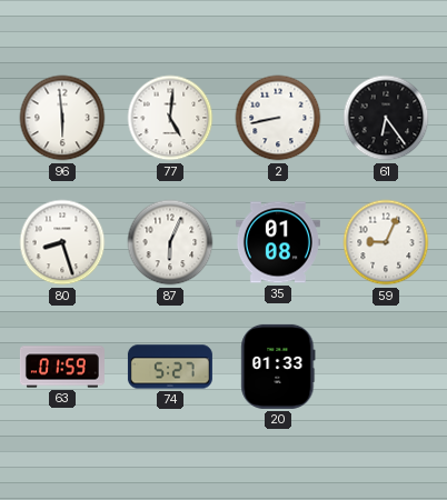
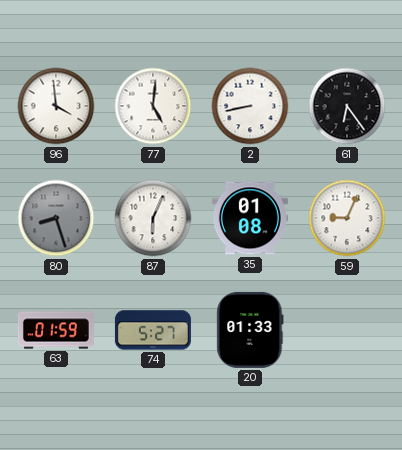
96: 5:59 -> 3:59
80 dial: white -> grey
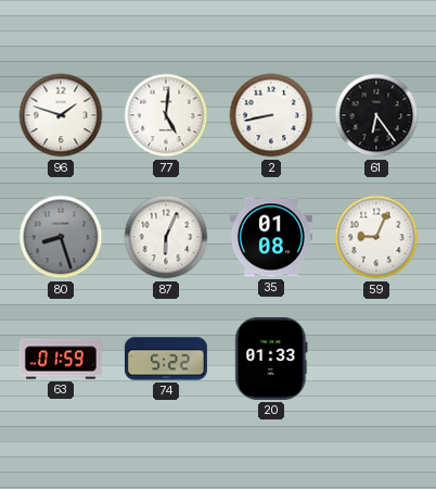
96: 3:59 -> 1:48
74: 5:27 -> 5:22
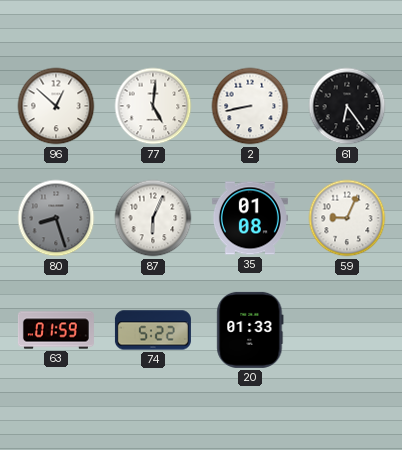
96: 1:48 -> 12:52
